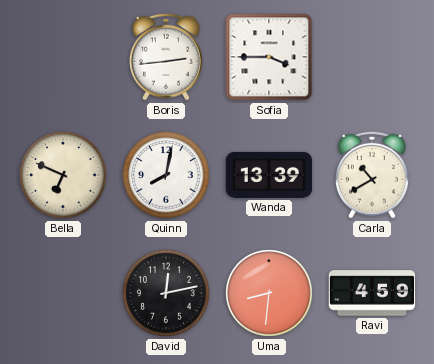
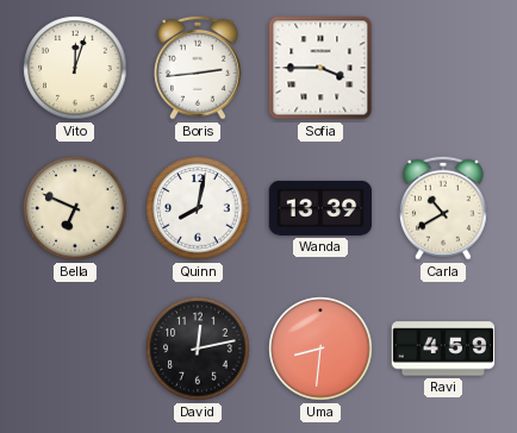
Vito: none -> 12:03
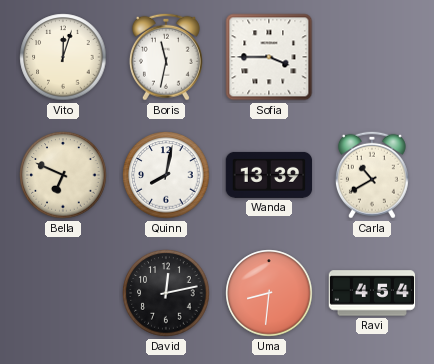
Boris: 2:44 -> 11:32
Ravi: 4:59 -> 4:54
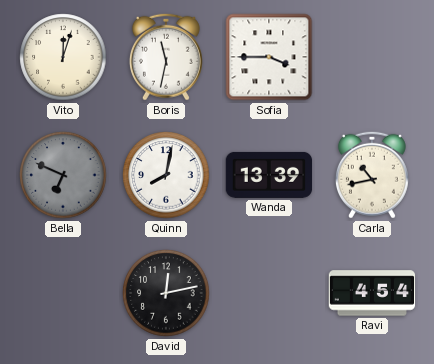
Bella dial: cream -> grey
Carla: 10:40 -> 10:43
Uma: 8:31 -> none
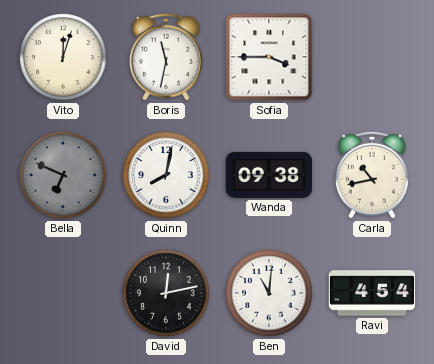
Wanda: 13:39 -> 09:38
Ben: none -> 11:01
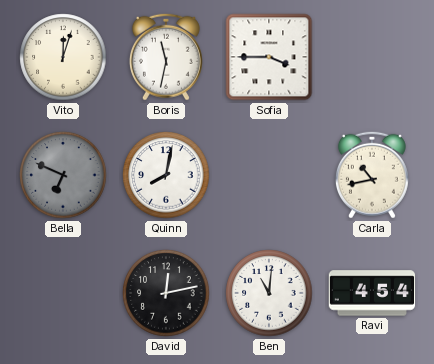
Wanda: 09:38 -> none
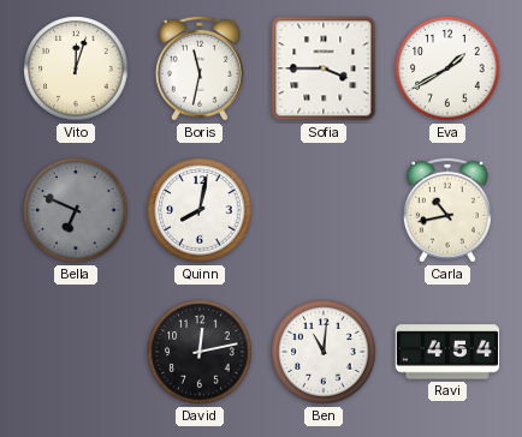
Eva: none -> 1:40
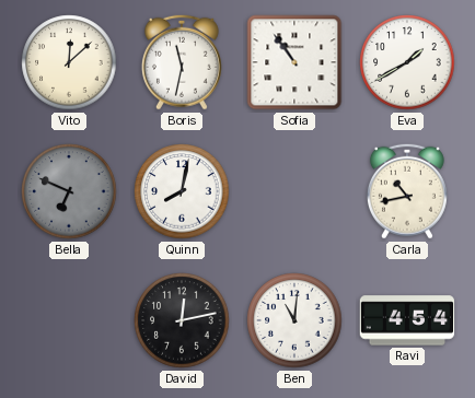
Vito: 12:03 -> 12:08
Sofia: 3:45 -> 10:54
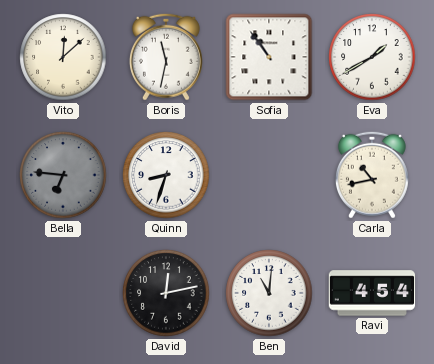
Bella: 6:49 -> 6:46
Quinn: 8:02 -> 8:33
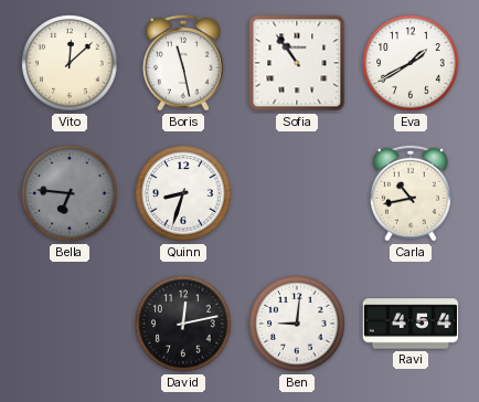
Boris: 11:32 -> 11:28
Ben: 11:01 -> 9:01
